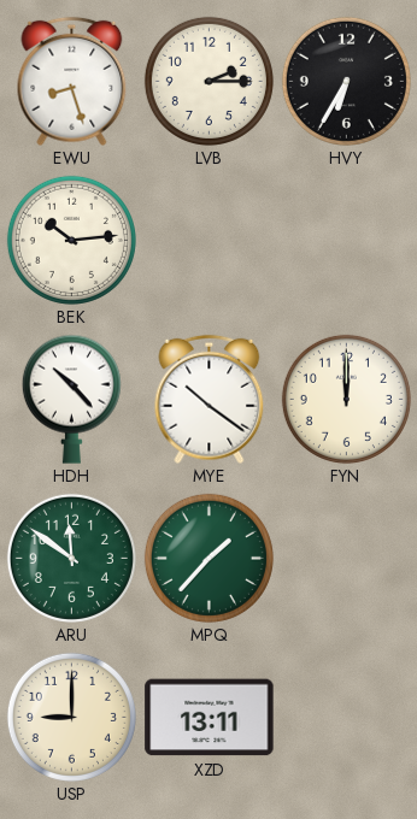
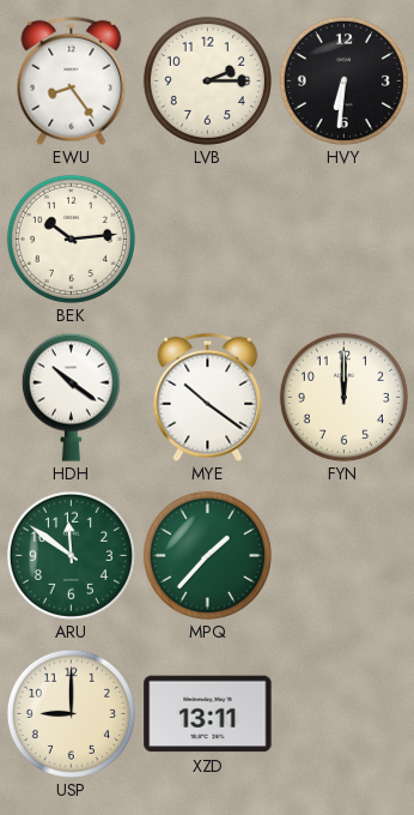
EWU: 8:27 -> 8:24
HVY: 6:35 -> 6:31
HDH: 10:23 -> 10:21
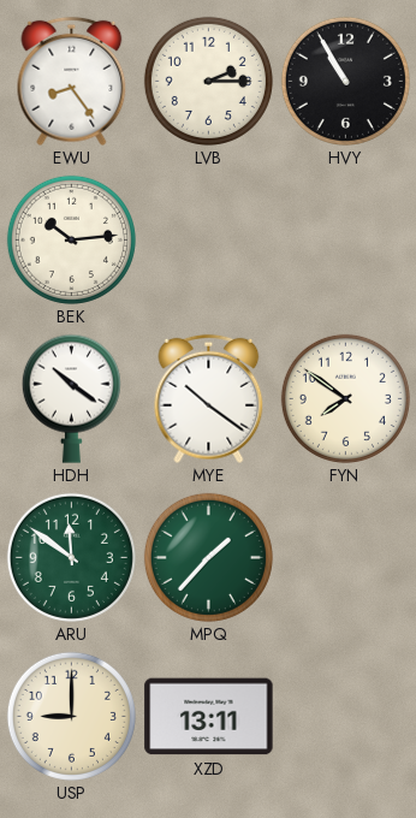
HVY: 6:31 -> 10:55
FYN: 12:00 -> 7:51
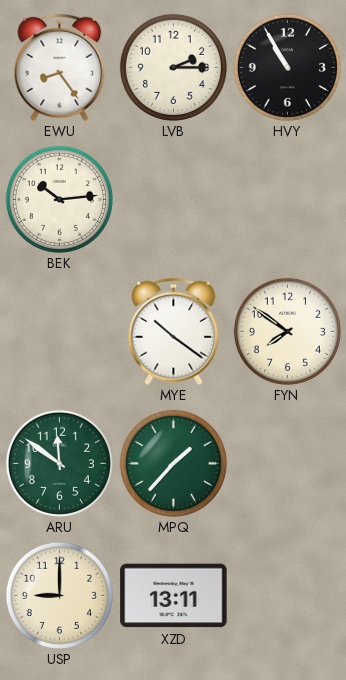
HDH: 10:21 -> none
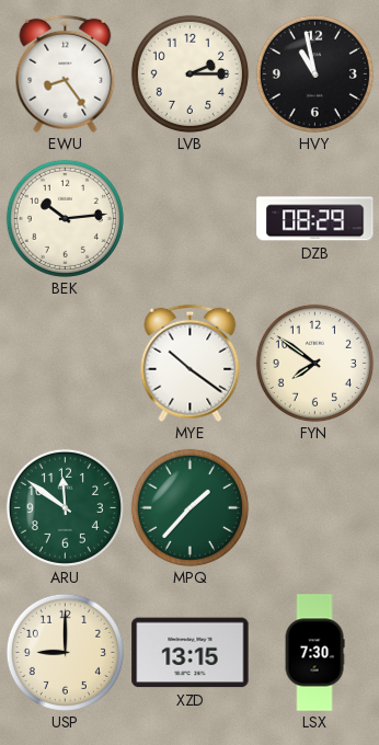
HVY: 10:55 -> 10:58
DZB: none -> 08:29
XZD: 13:11 -> 13:15
LSX: none -> 7:30
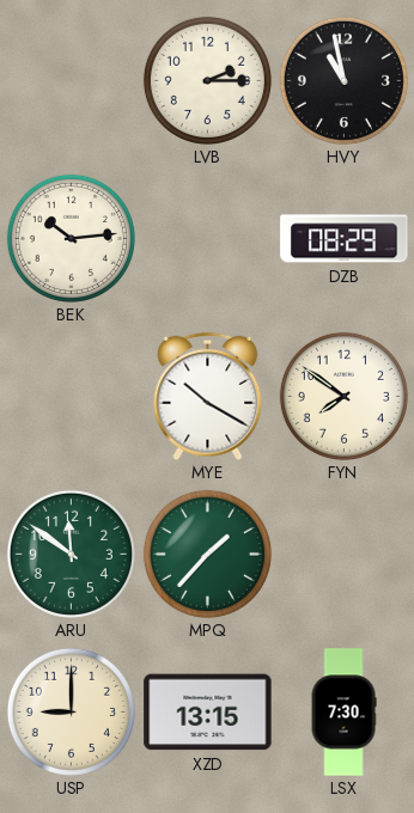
EWU: 8:24 -> none
MYE: 10:21 -> 10:20
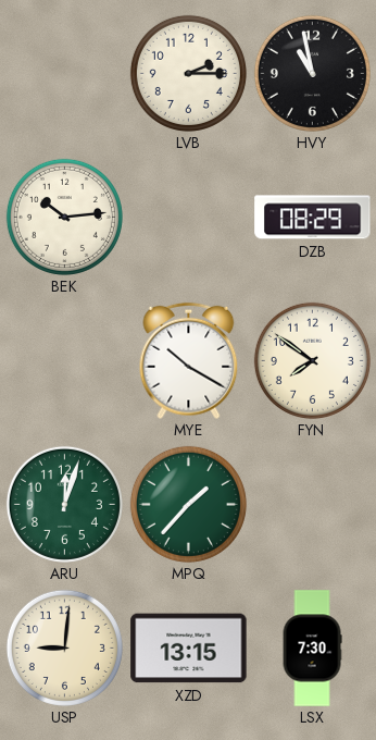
ARU: 11:51 -> 12:03
USP: 9:00 -> 9:01
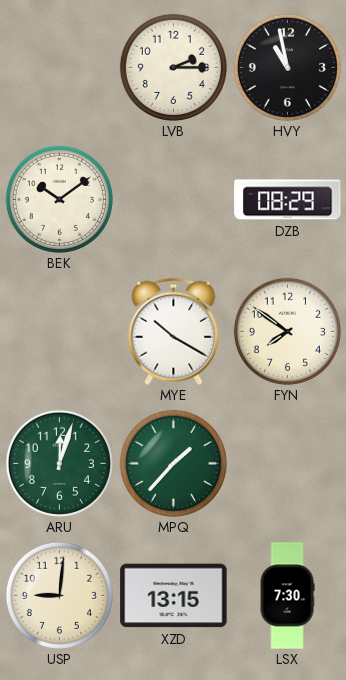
BEK: 10:14 -> 10:09
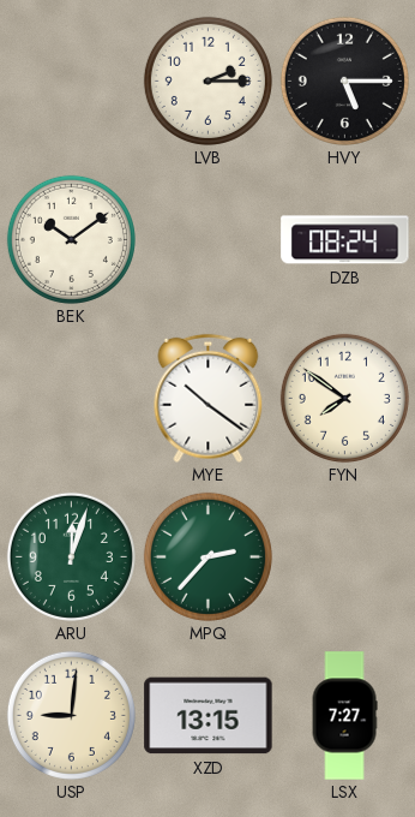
HVY: 10:58 -> 5:15
DZB: 08:29 -> 08:24
MYE: 10:20 -> 10:21
MPQ: 1:37 -> 2:37
LSX: 7:30 -> 7:27
